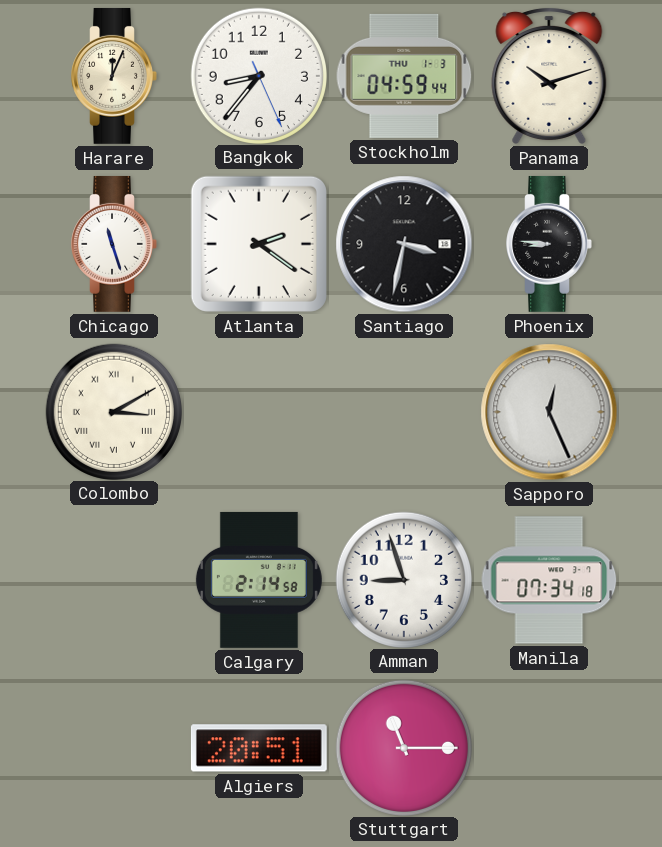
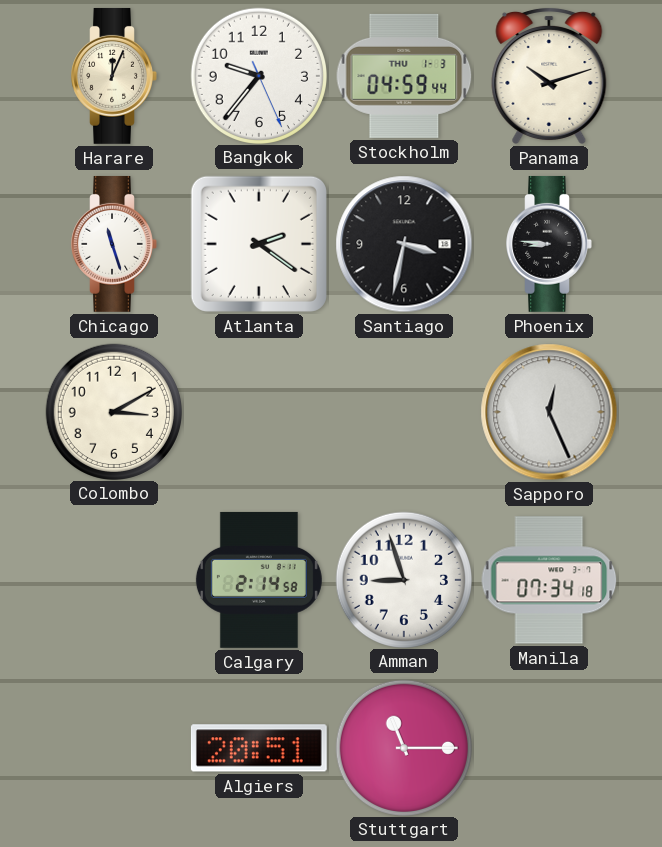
Bangkok: 8:36 -> 9:36
Colombo numerals: Roman -> Arabic
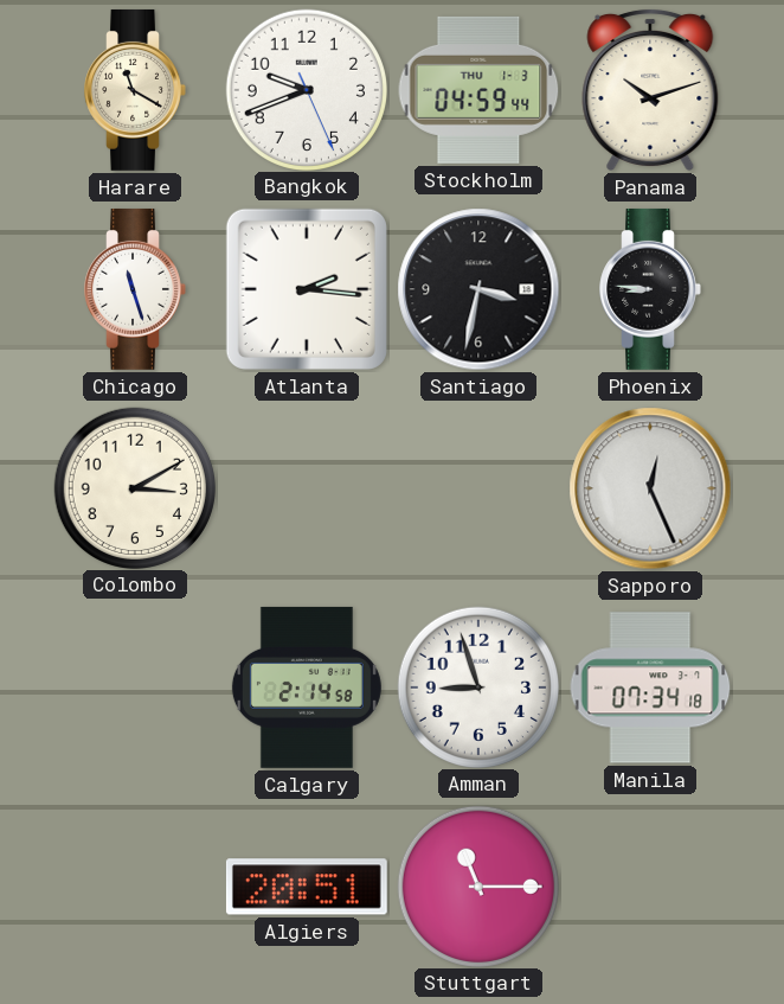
Harare: 12:04 -> 11:20
Bangkok: 9:36 -> 9:41
Atlanta: 2:21 -> 2:16
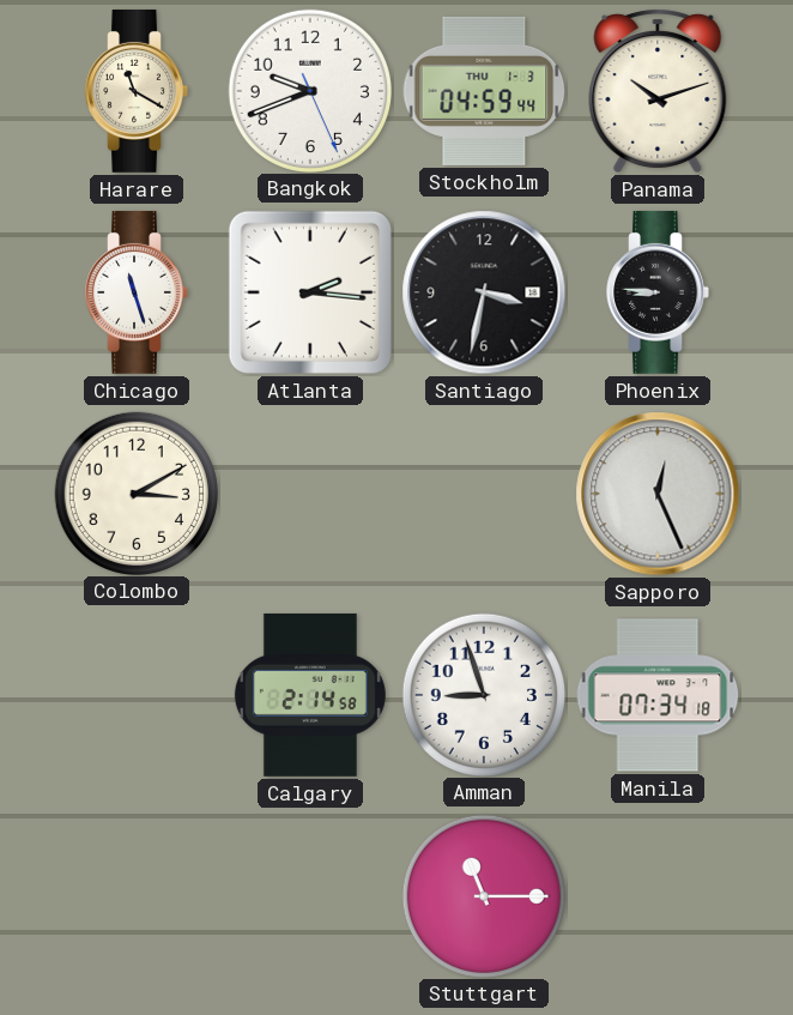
Algiers: 20:51 -> none
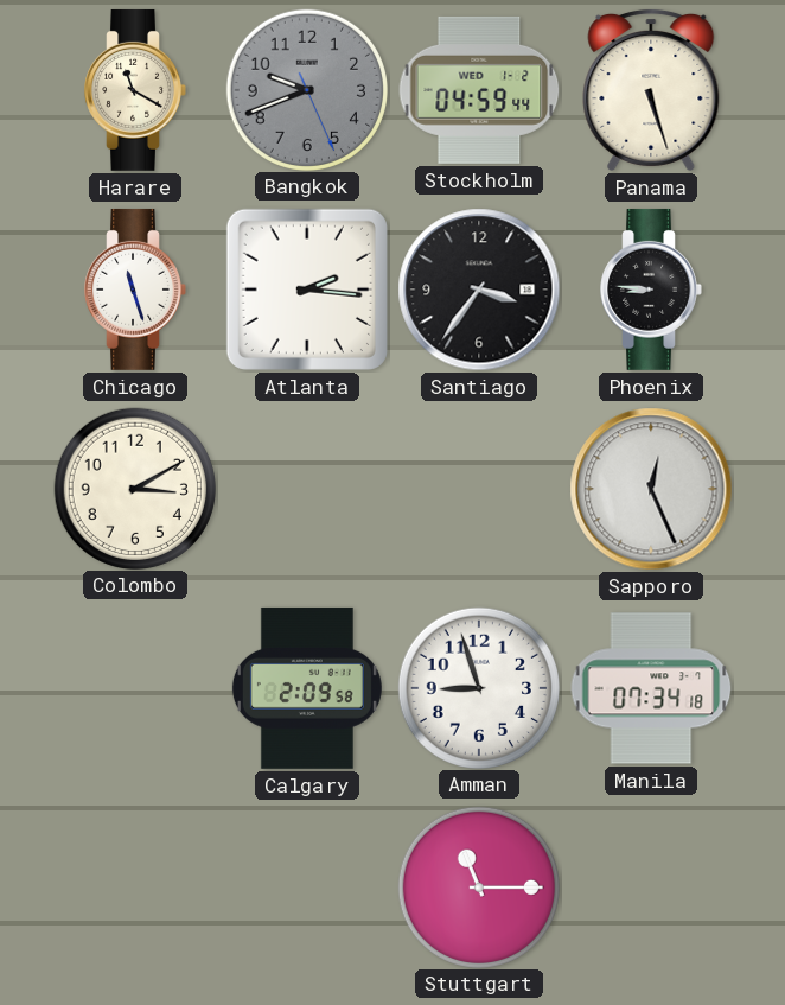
Bangkok dial: white -> grey
Stockholm date: THU 1-3 -> WED 1-2
Panama: 10:12 -> 5:27
Santiago: 3:32 -> 3:36
Calgary: 2:14 -> 2:09
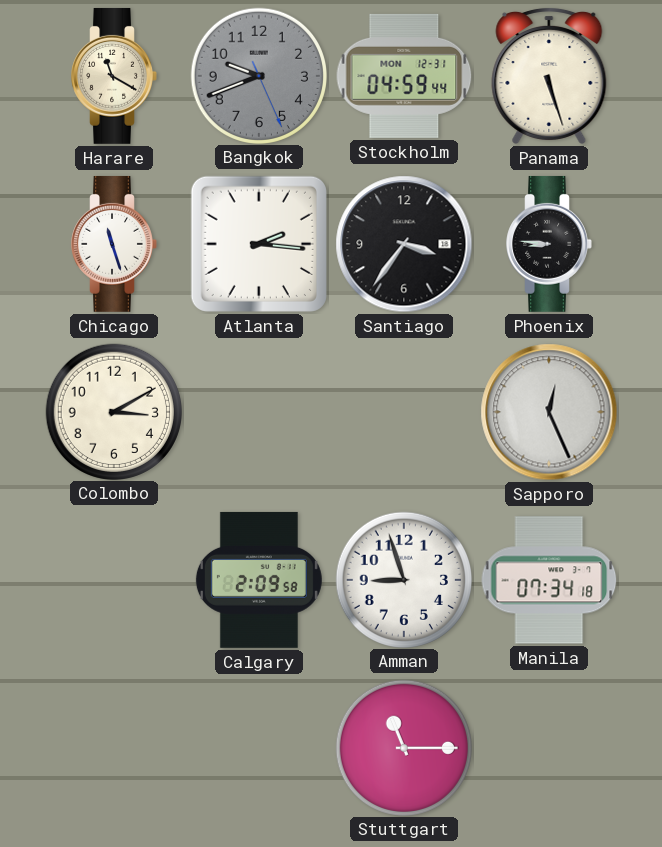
Stockholm date: WED 1-2 -> MON 12-31
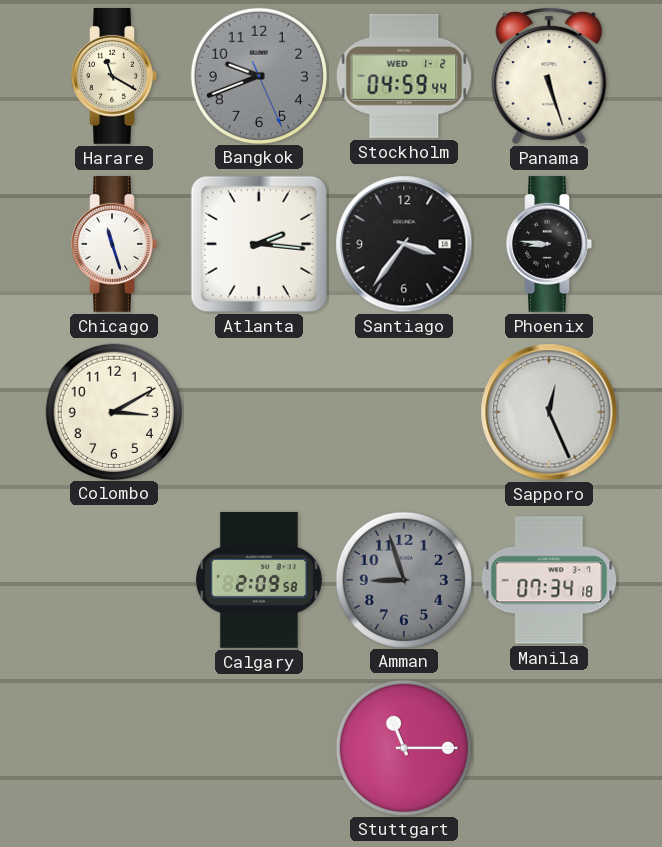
Stockholm date: MON 12-31 -> WED 1-2
Amman dial: white -> grey
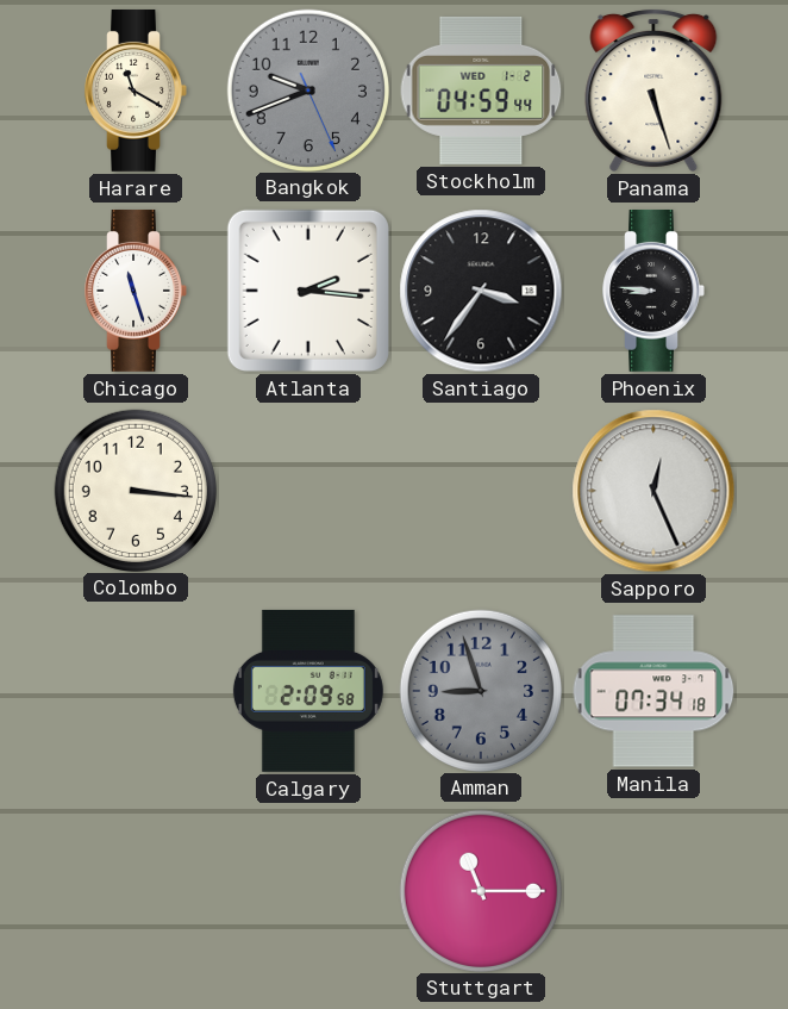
Colombo: 3:10 -> 3:16
